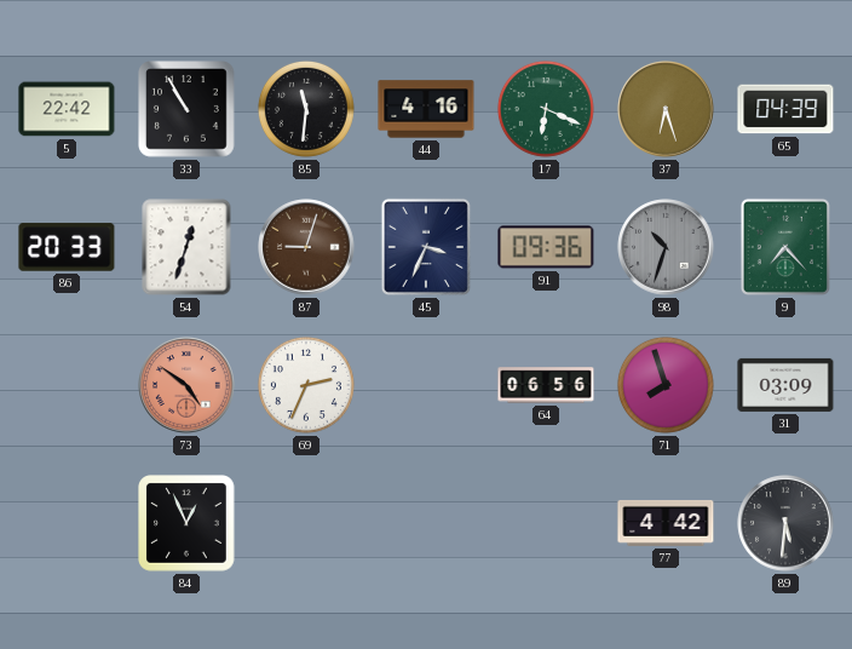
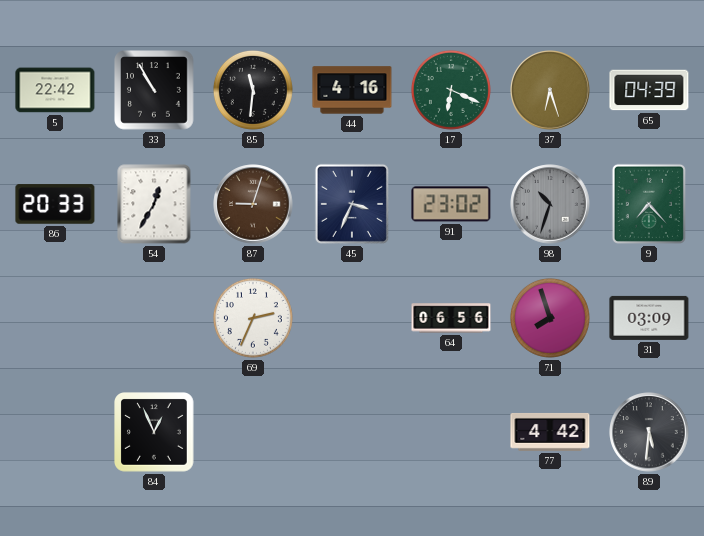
54: 12:33 -> 12:35
91: 09:36 -> 23:02
73: 4:51 -> none
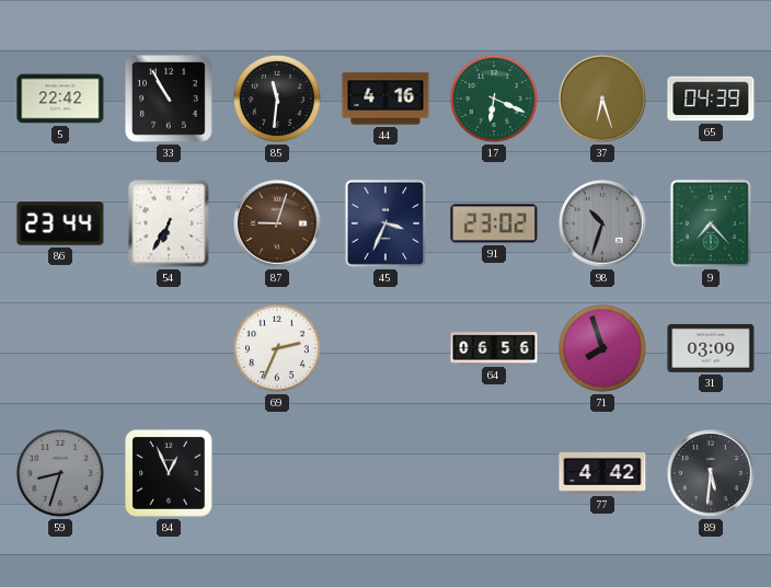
86: 20:33 -> 23:44
54: 12:35 -> 6:35
59: none -> 8:33
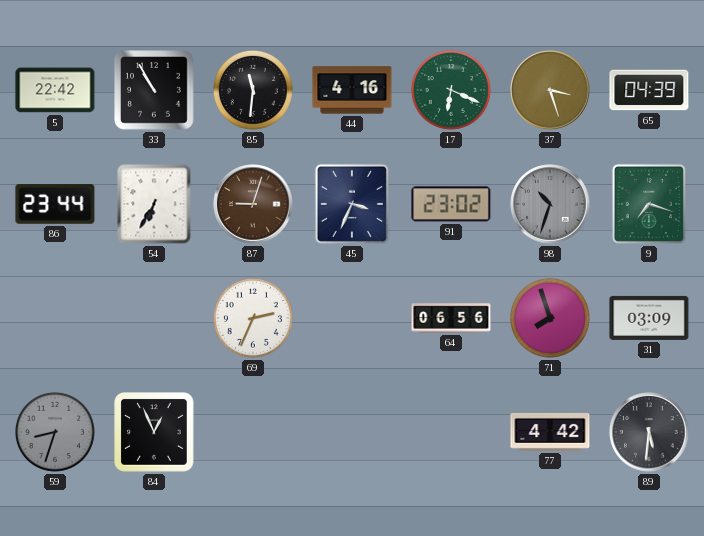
37: 6:27 -> 3:27
9: 7:23 -> 7:18
